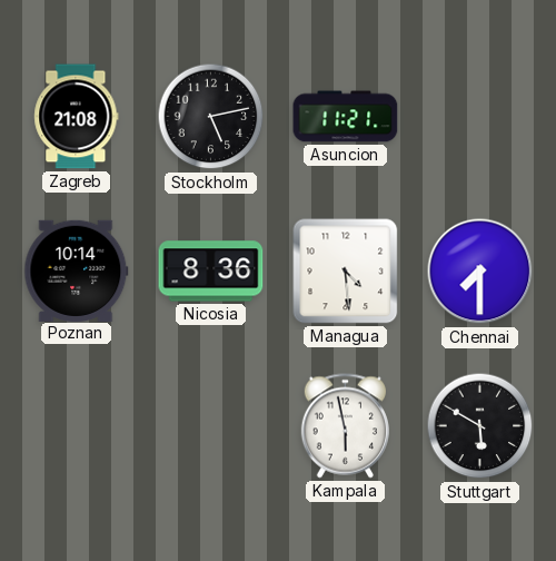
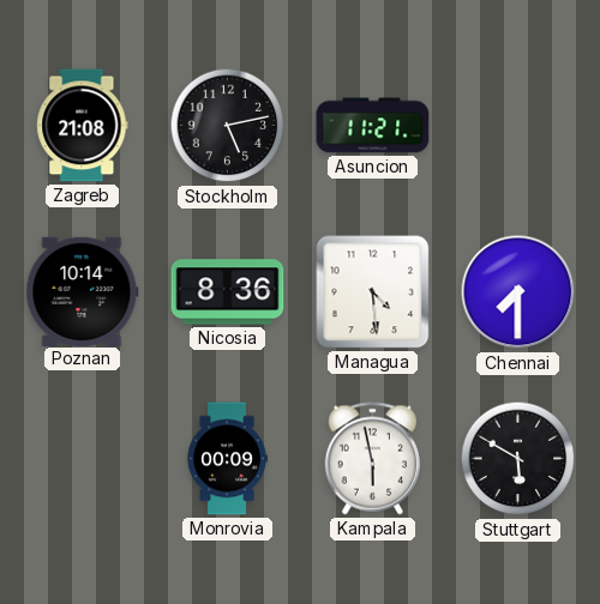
Monrovia: none -> 00:09
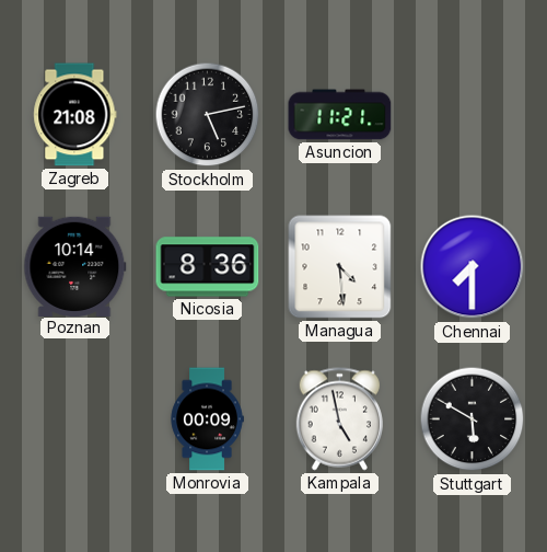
Kampala: 5:58 -> 4:58
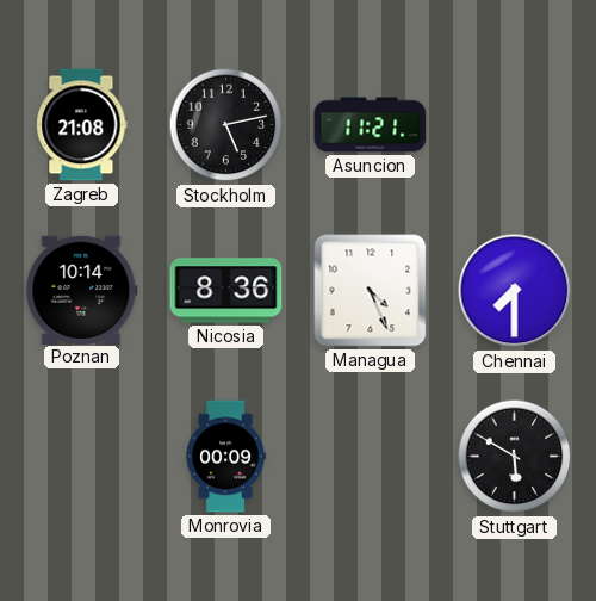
Managua: 4:29 -> 4:26
Kampala: 4:58 -> none
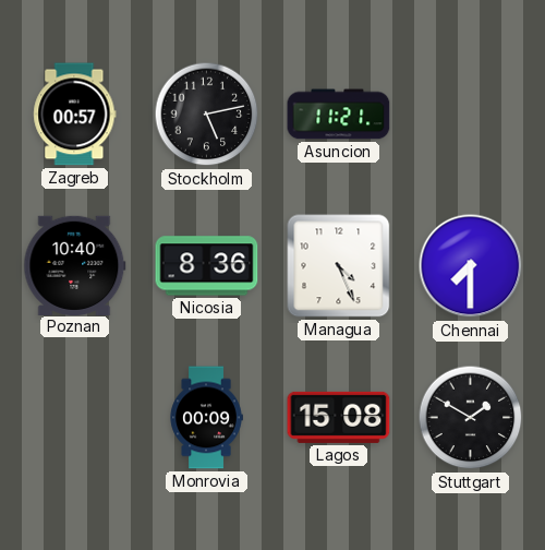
Zagreb: 21:08 -> 00:57
Poznan: 10:14 -> 10:40
Lagos: none -> 15:08
Stuttgart: 5:50 -> 1:50
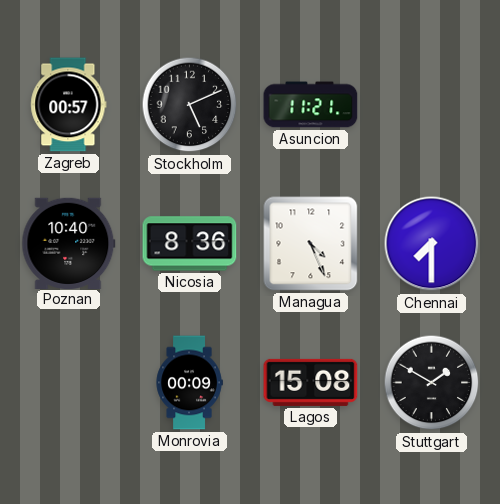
Stockholm: 5:13 -> 5:11
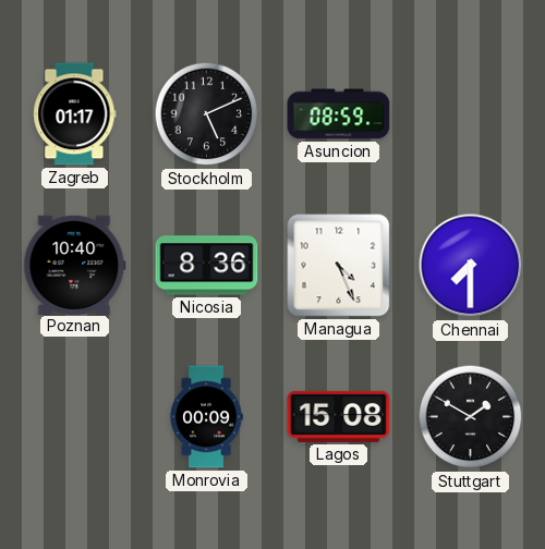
Zagreb: 00:57 -> 01:17
Asuncion: 11:21 -> 08:59
